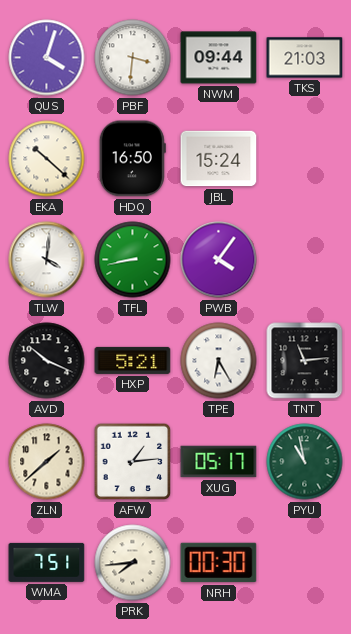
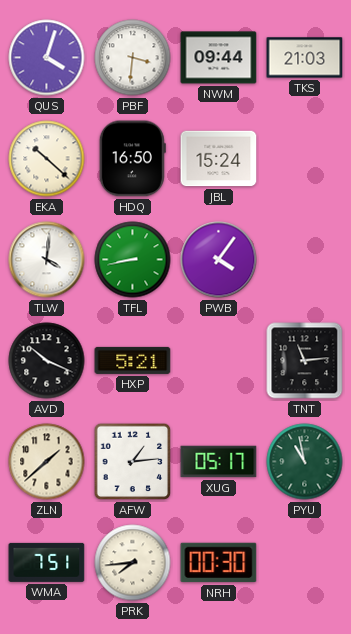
TPE: 6:25 -> none
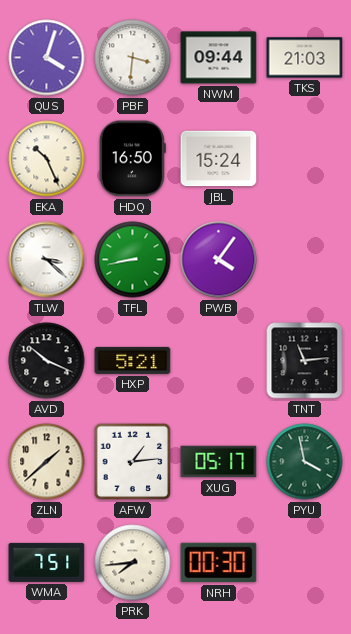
EKA: 10:22 -> 10:26
TLW: 4:01 -> 3:22
PYU: 10:58 -> 3:58
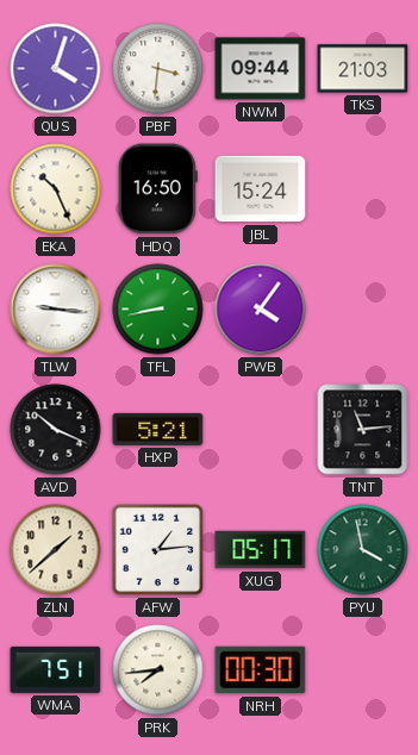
TLW: 3:22 -> 9:16
